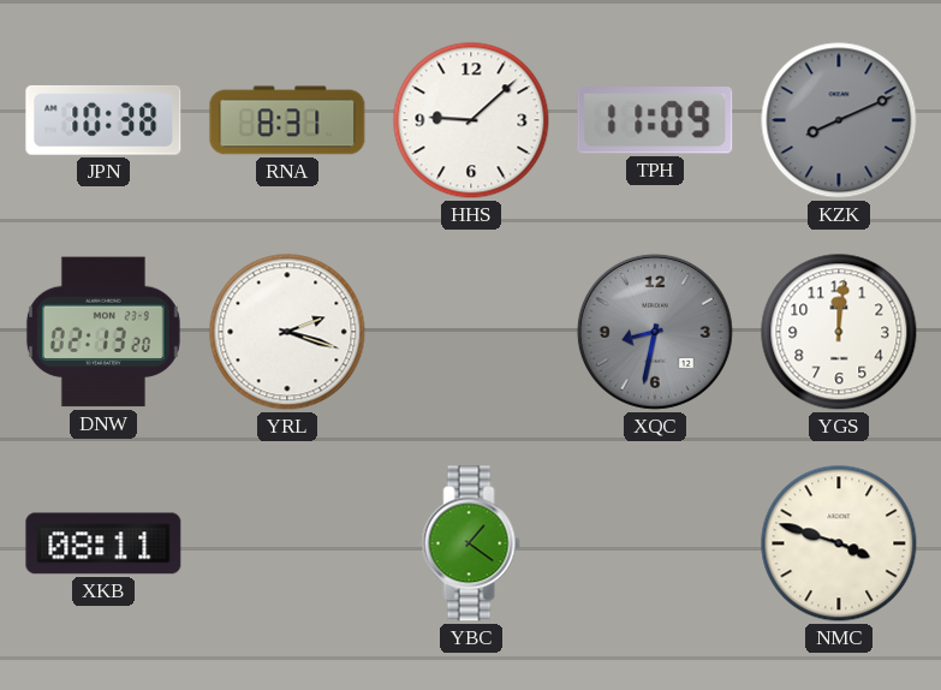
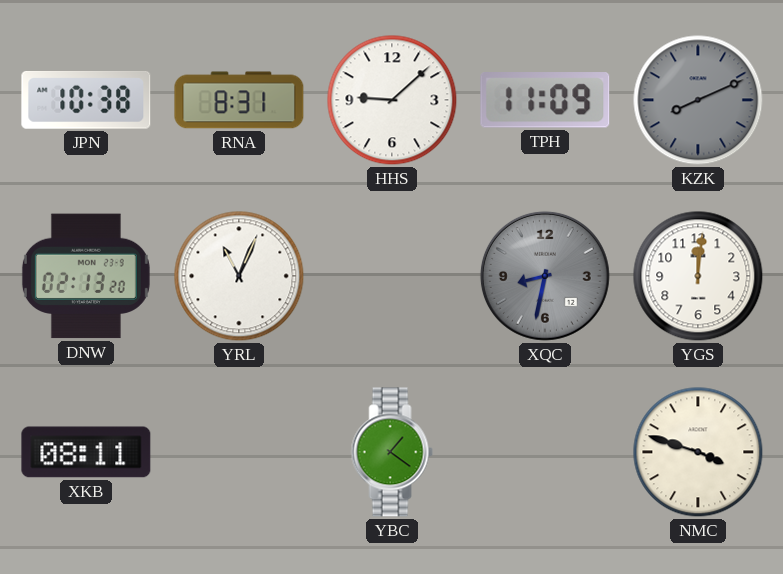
YRL: 2:18 -> 11:04
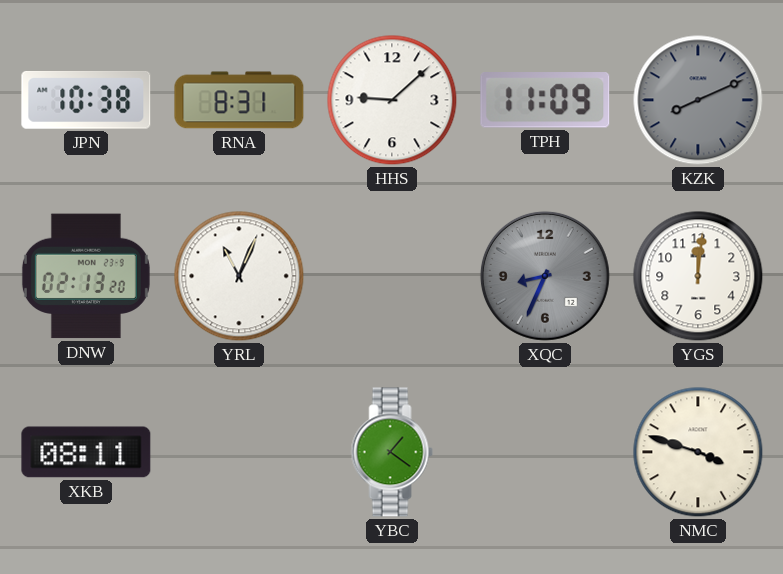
XQC: 8:32 -> 8:34
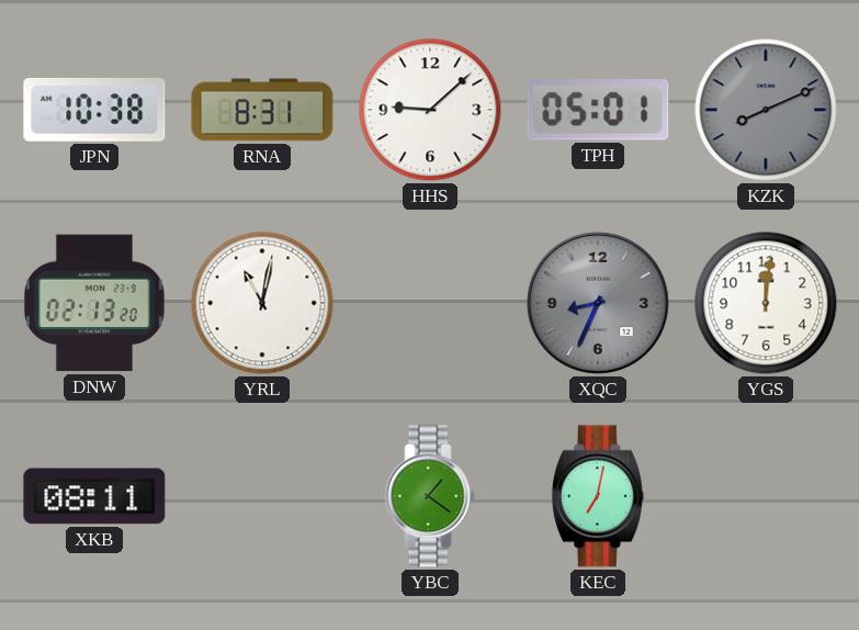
TPH: 11:09 -> 05:01
YRL: 11:04 -> 11:02
KEC: none -> 7:02
NMC: 3:48 -> none
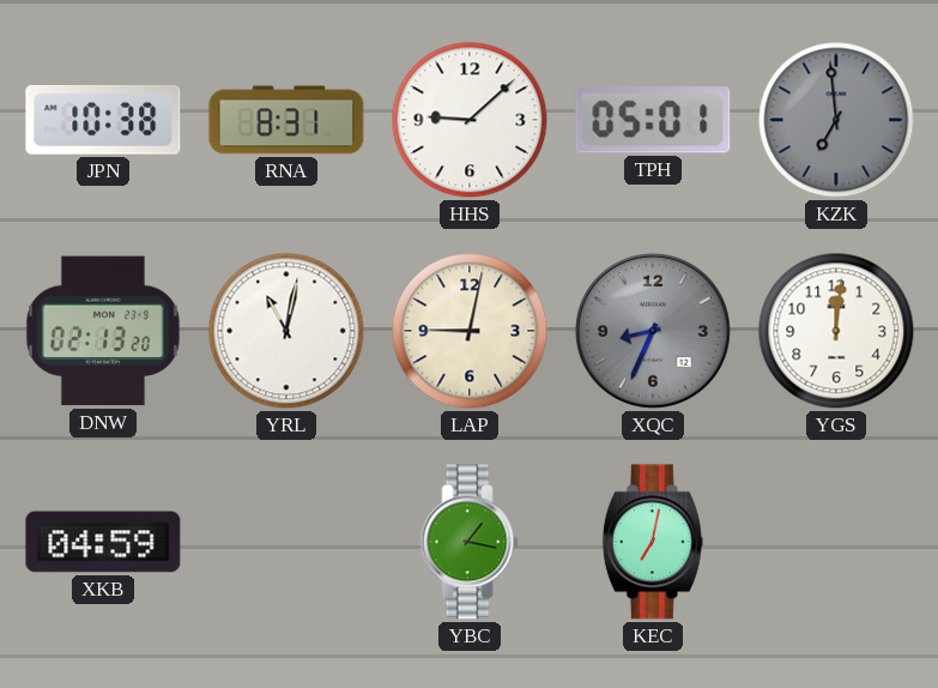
KZK: 8:11 -> 6:59
LAP: none -> 9:02
XKB: 08:11 -> 04:59
YBC: 1:21 -> 1:17
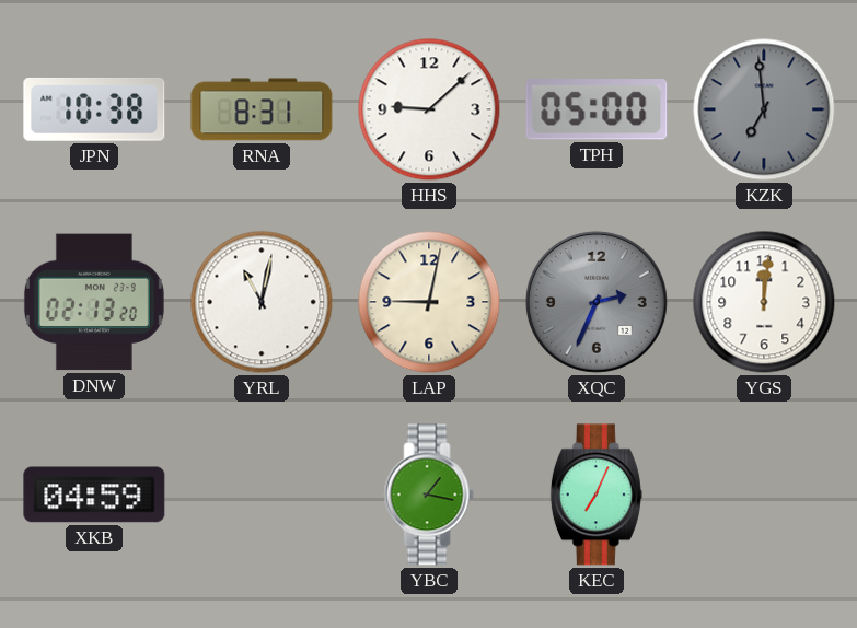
TPH: 05:01 -> 05:00
XQC: 8:34 -> 2:34
KEC: 7:02 -> 7:04
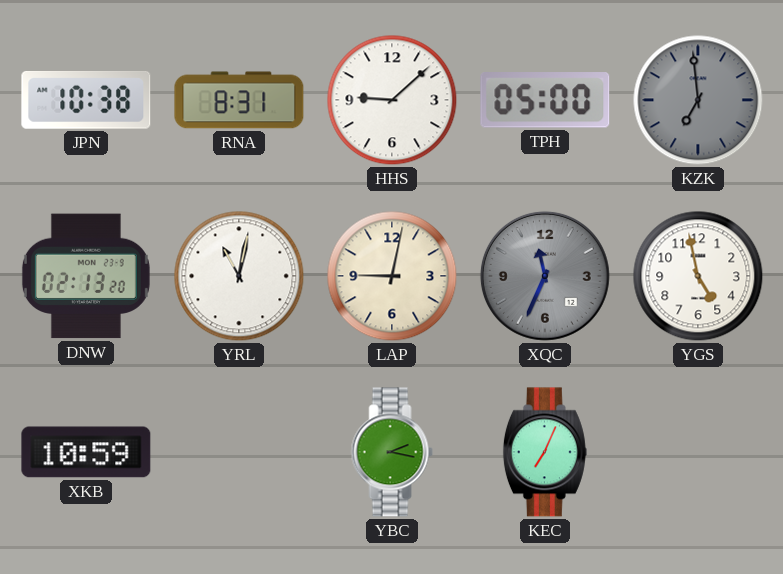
XQC: 2:34 -> 11:34
YGS: 12:01 -> 4:58
XKB: 04:59 -> 10:59
YBC: 1:17 -> 2:17
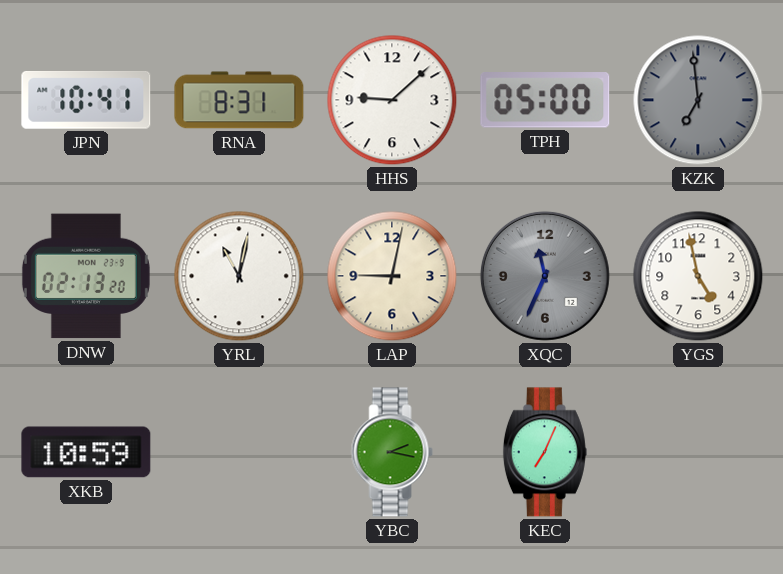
JPN: 10:38 -> 10:41
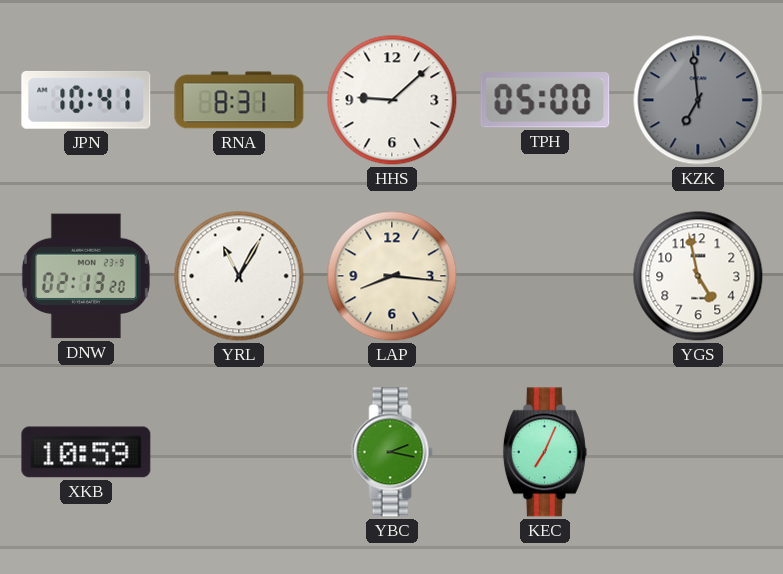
YRL: 11:02 -> 11:05
LAP: 9:02 -> 8:16
XQC: 11:34 -> none
